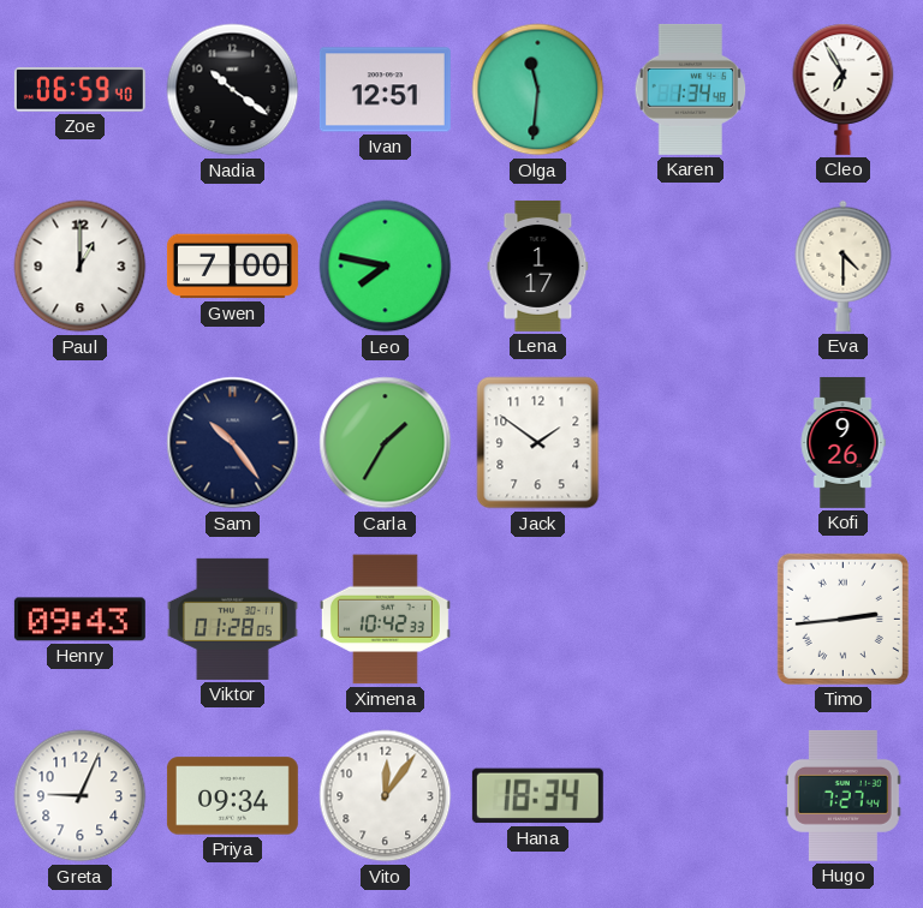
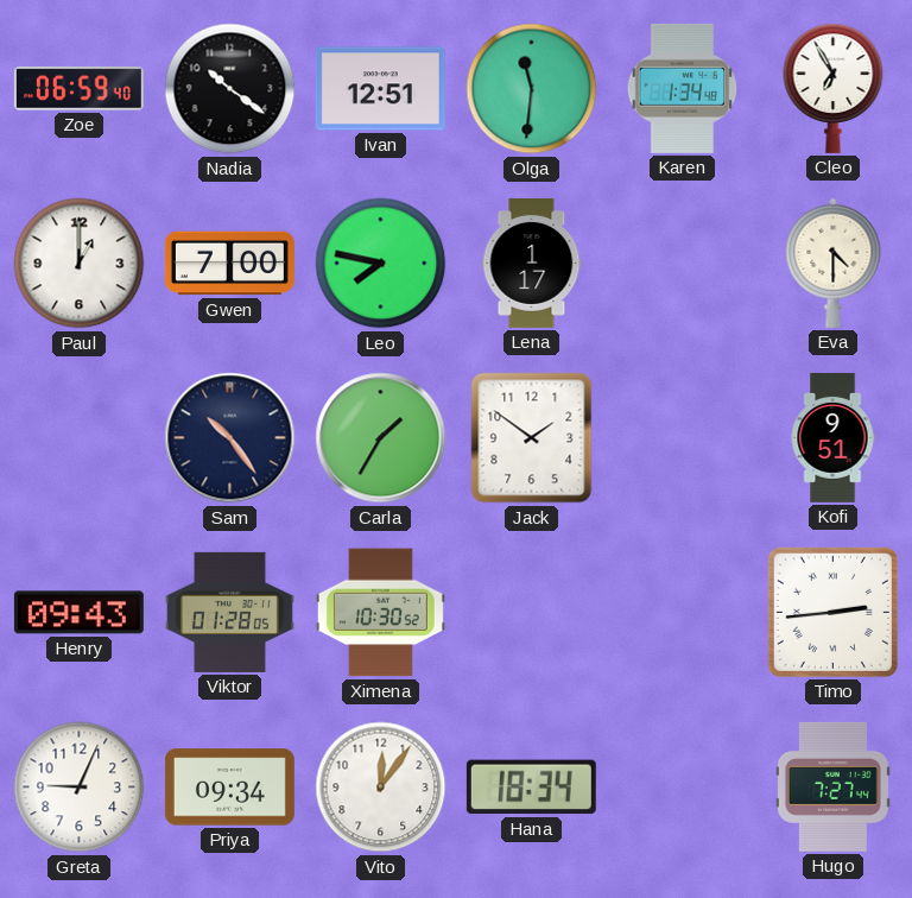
Kofi: 9:26 -> 9:51
Ximena: 10:42 -> 10:30
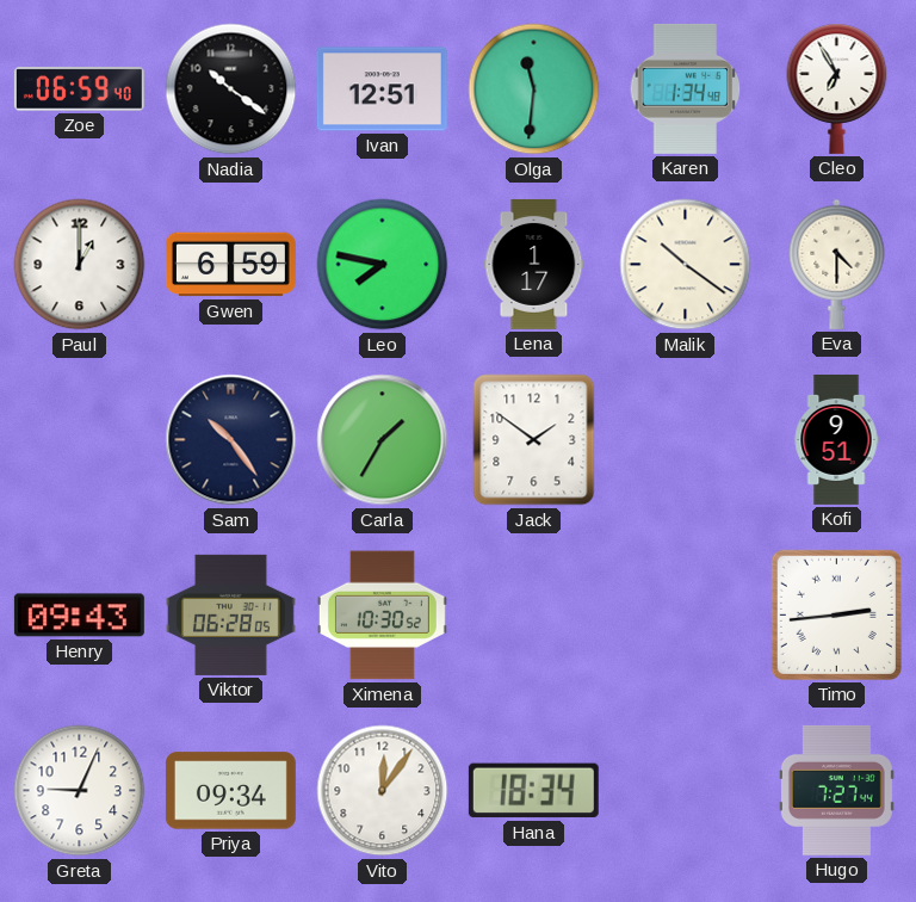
Gwen: 7:00 -> 6:59
Malik: none -> 10:21
Viktor: 01:28 -> 06:28
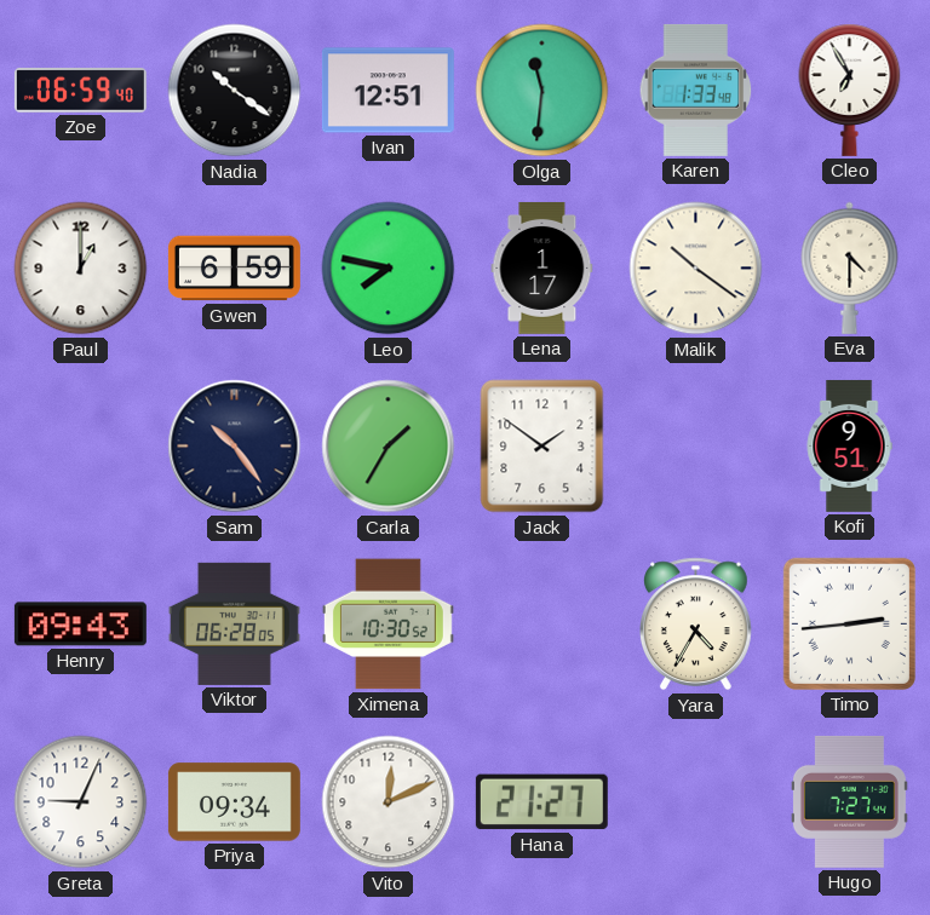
Karen: 1:34 -> 1:33
Yara: none -> 4:35
Vito: 12:06 -> 12:11
Hana: 18:34 -> 21:27
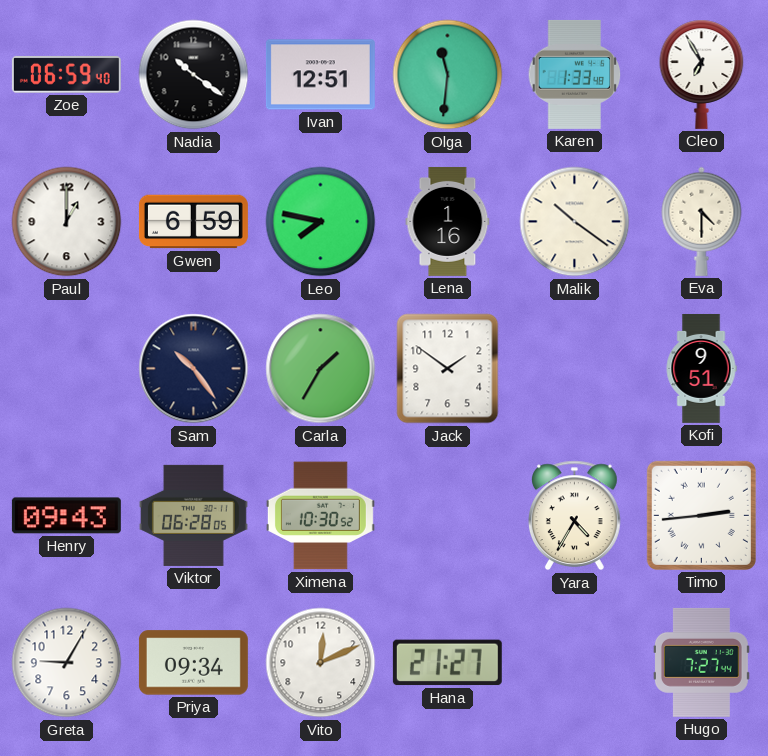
Lena: 1:17 -> 1:16
Greta: 9:04 -> 9:05
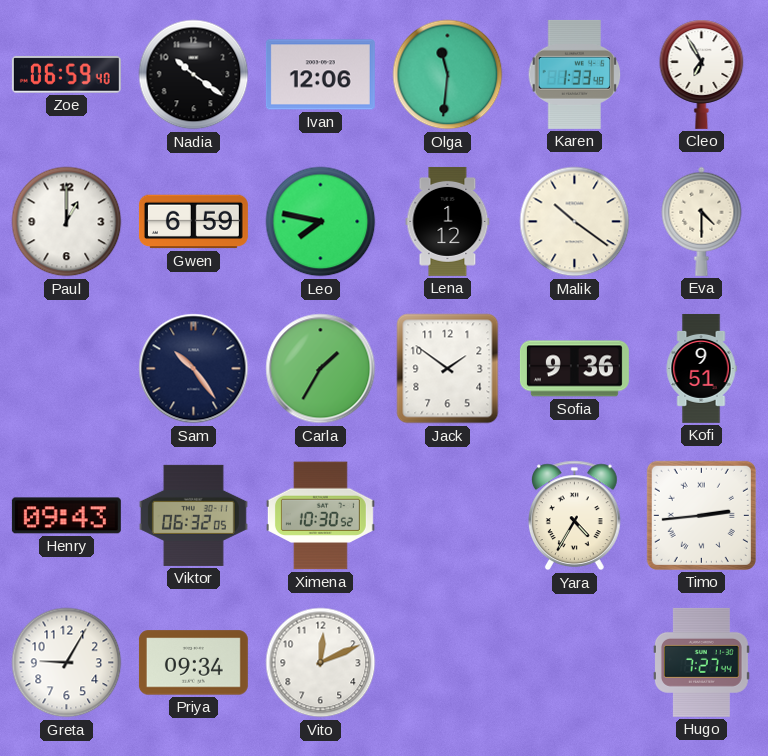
Ivan: 12:51 -> 12:06
Lena: 1:16 -> 1:12
Sofia: none -> 9:36
Viktor: 06:28 -> 06:32
Hana: 21:27 -> none
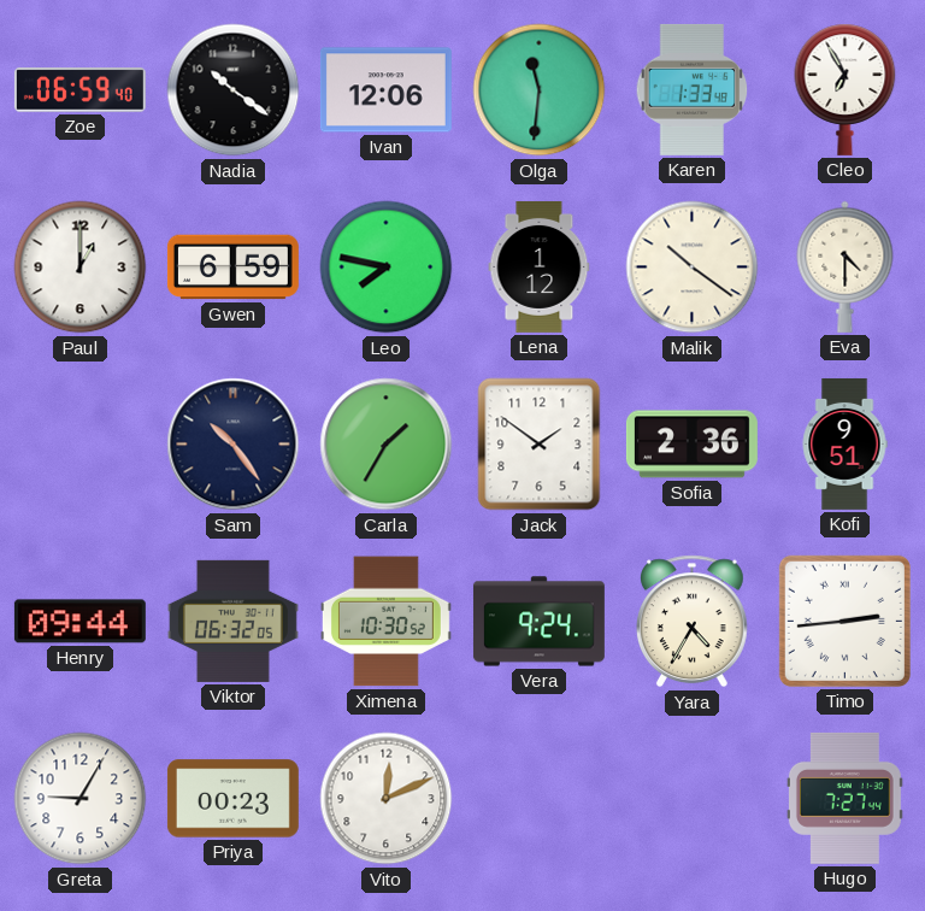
Sofia: 9:36 -> 2:36
Henry: 09:43 -> 09:44
Vera: none -> 9:24
Priya: 09:34 -> 00:23
